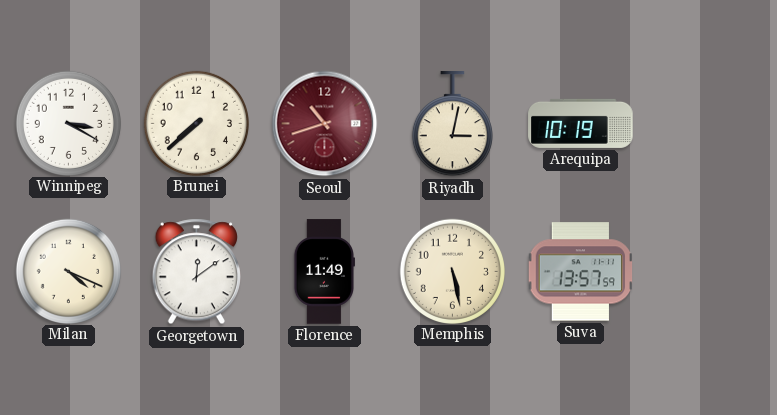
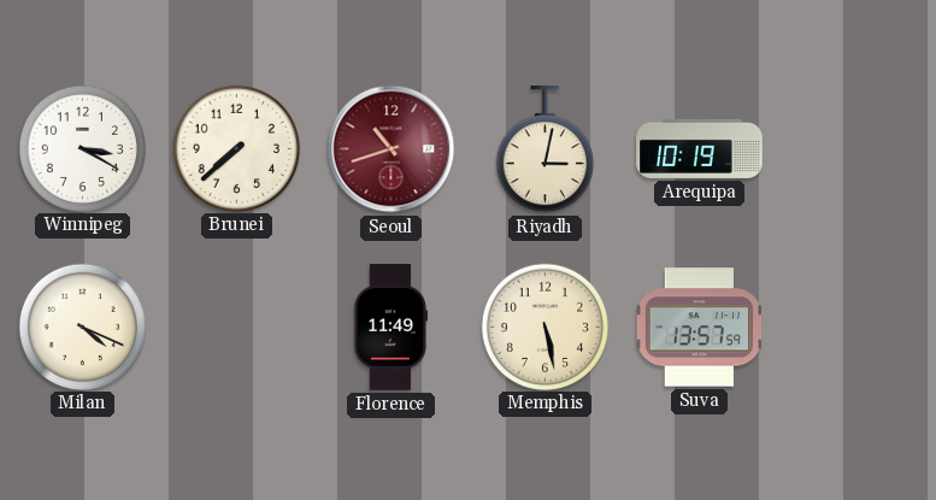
Georgetown: 12:09 -> none
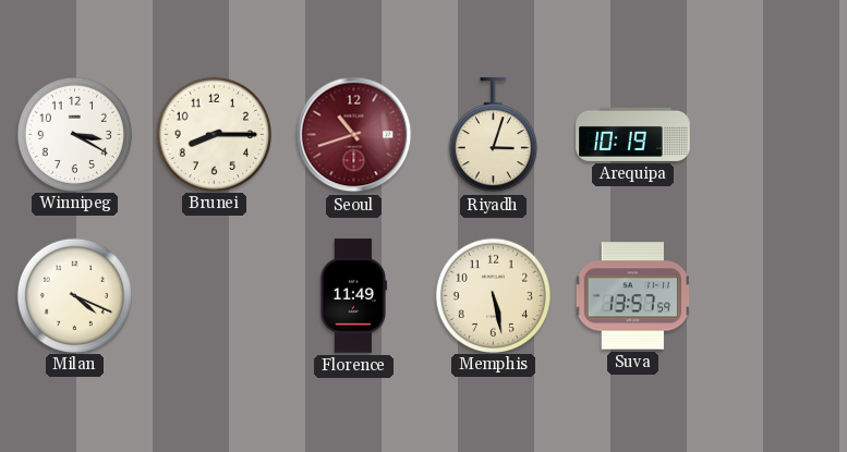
Brunei: 7:38 -> 8:15
Riyadh: 3:02 -> 3:03
